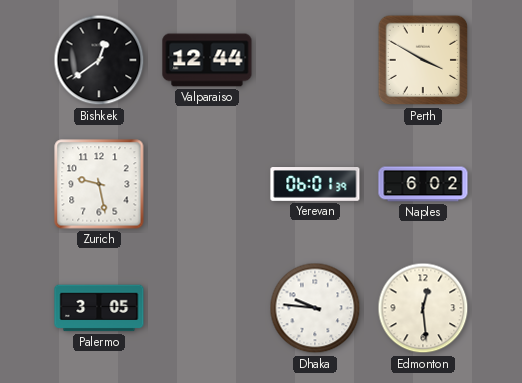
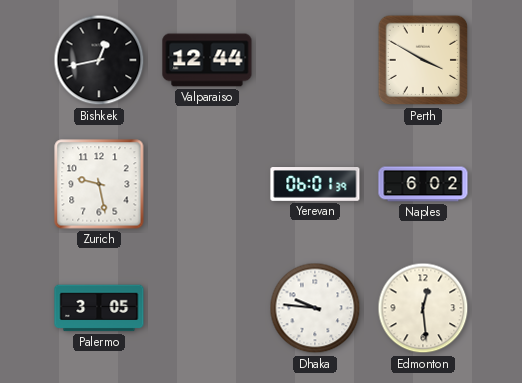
Bishkek: 12:39 -> 12:43
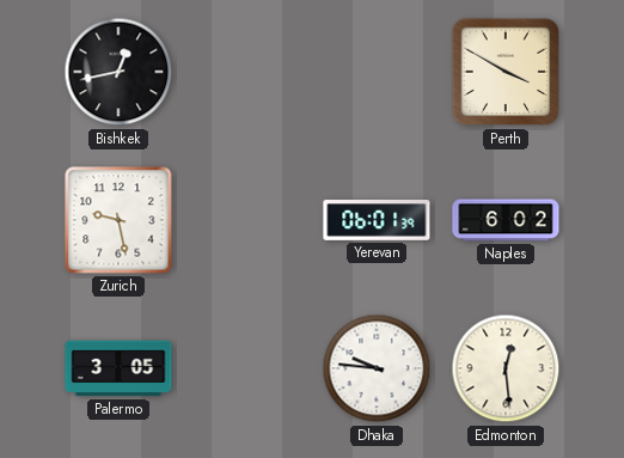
Valparaiso: 12:44 -> none
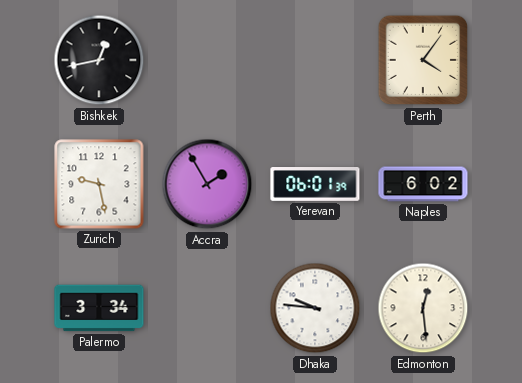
Perth: 3:50 -> 4:06
Accra: none -> 1:55
Palermo: 3:05 -> 3:34
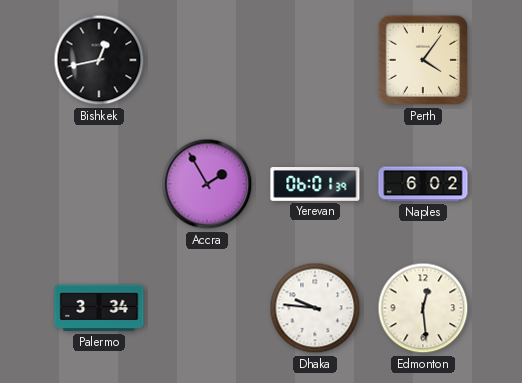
Zurich: 9:28 -> none
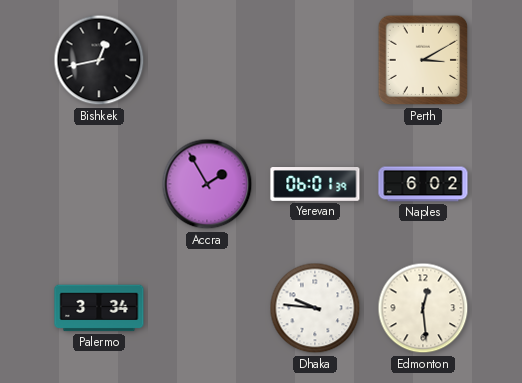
Perth: 4:06 -> 3:10
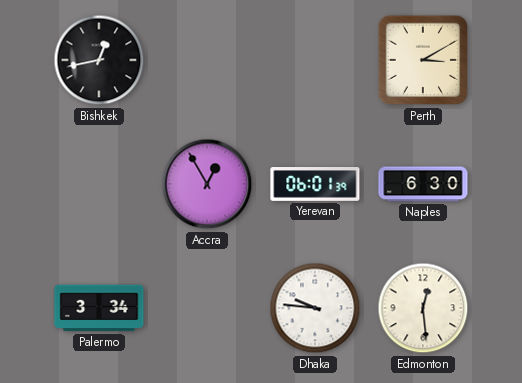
Accra: 1:55 -> 12:55
Naples: 6:02 -> 6:30
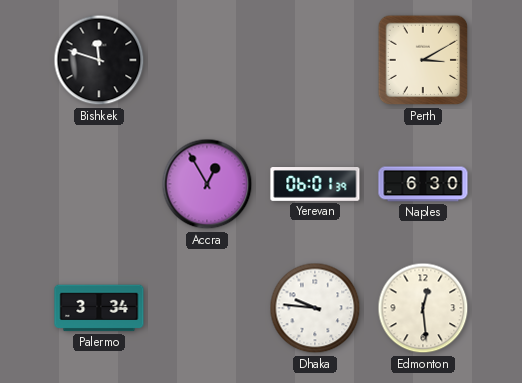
Bishkek: 12:43 -> 11:48
